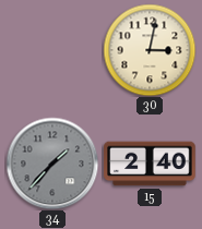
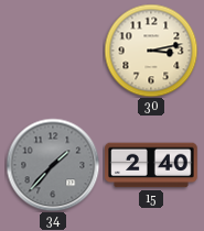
30: 3:02 -> 3:13
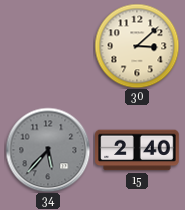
30: 3:13 -> 3:08
34: 1:37 -> 5:37
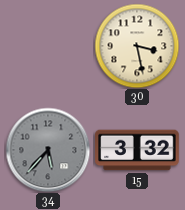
30: 3:08 -> 3:28
15: 2:40 -> 3:32
